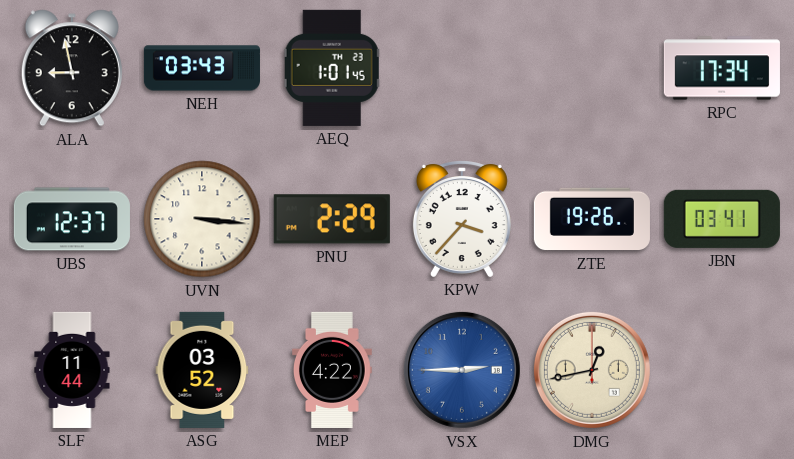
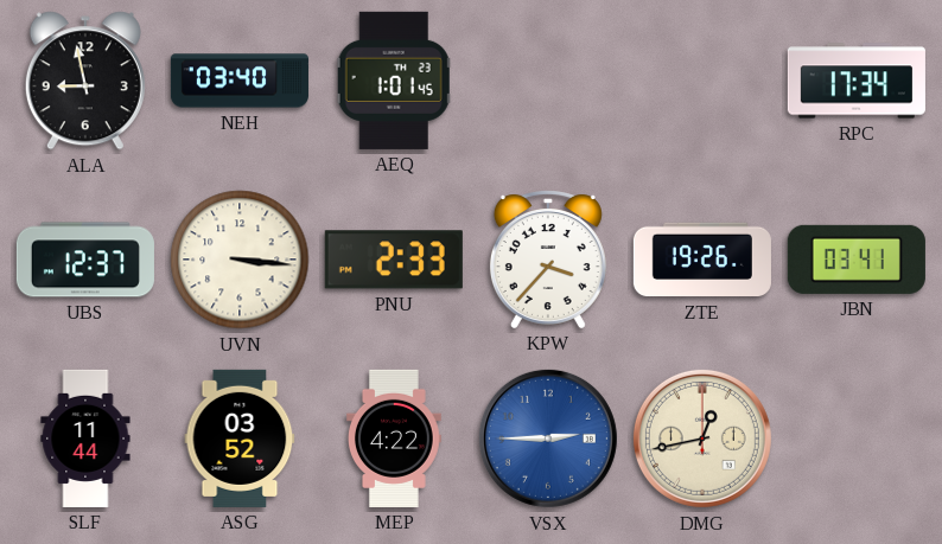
NEH: 03:43 -> 03:40
PNU: 2:29 -> 2:33
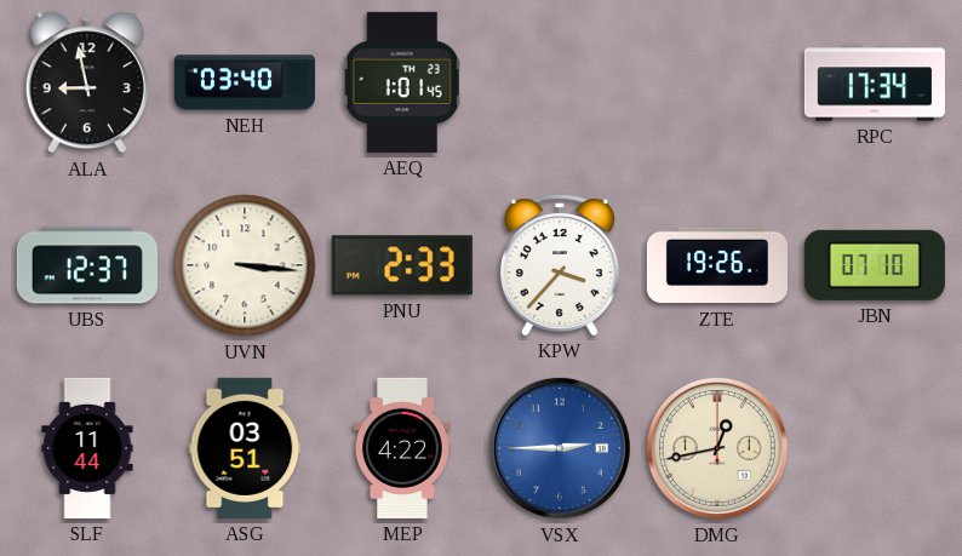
JBN: 03:41 -> 07:10
ASG: 03:52 -> 03:51
